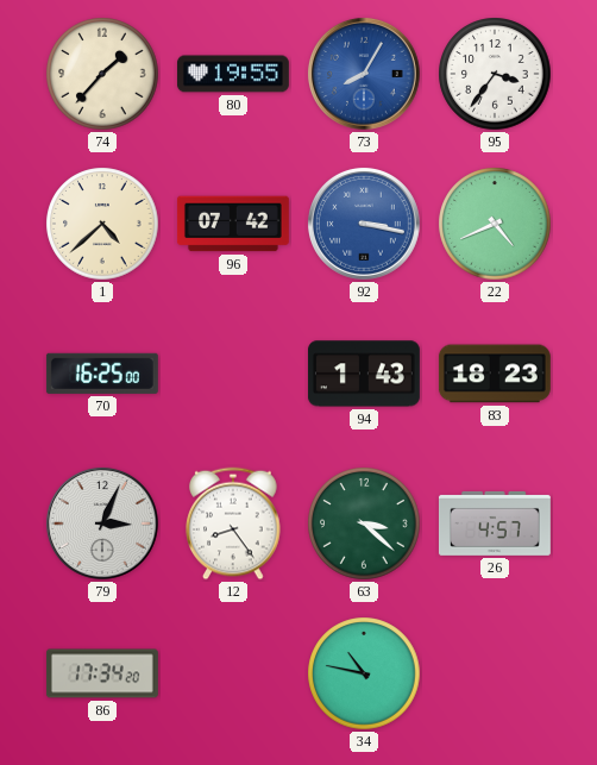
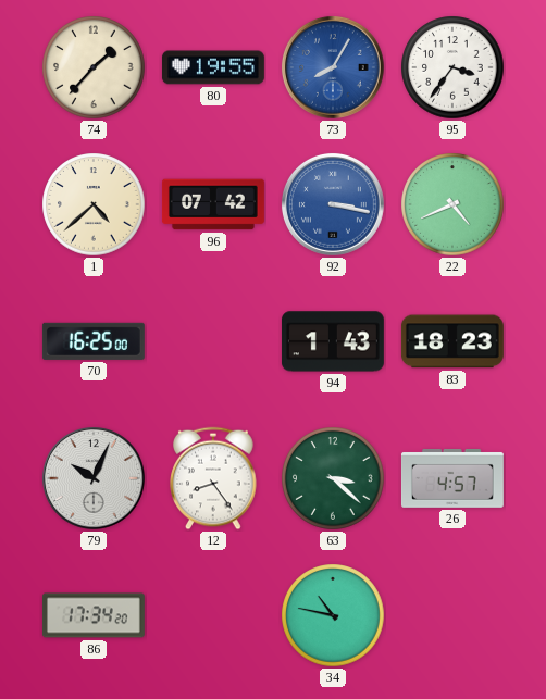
79: 3:04 -> 10:04
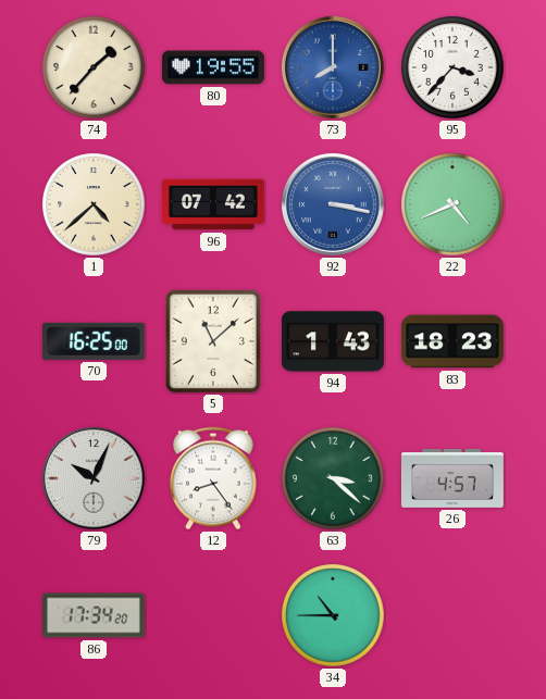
73: 8:05 -> 8:00
95: 3:36 -> 3:37
5: none -> 11:08
34: 10:47 -> 10:45
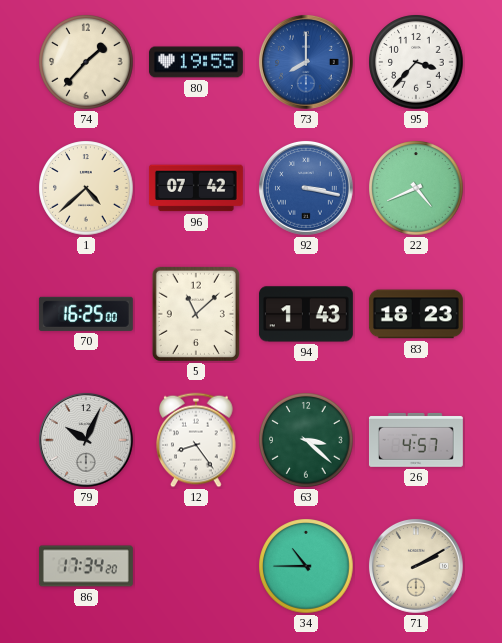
71: none -> 2:10
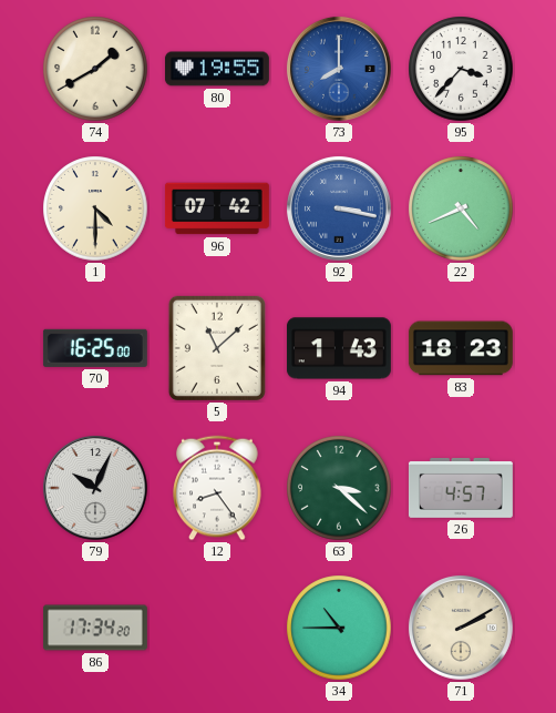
74: 1:37 -> 1:40
1: 4:38 -> 4:30
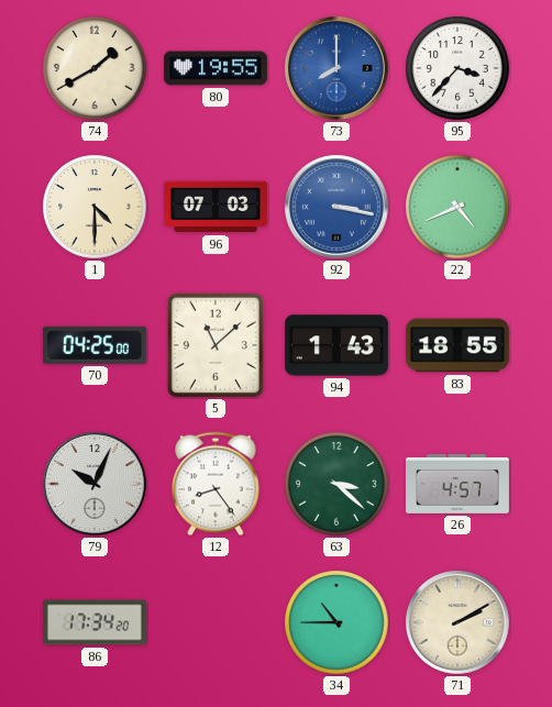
96: 07:42 -> 07:03
70: 16:25 -> 04:25
83: 18:23 -> 18:55
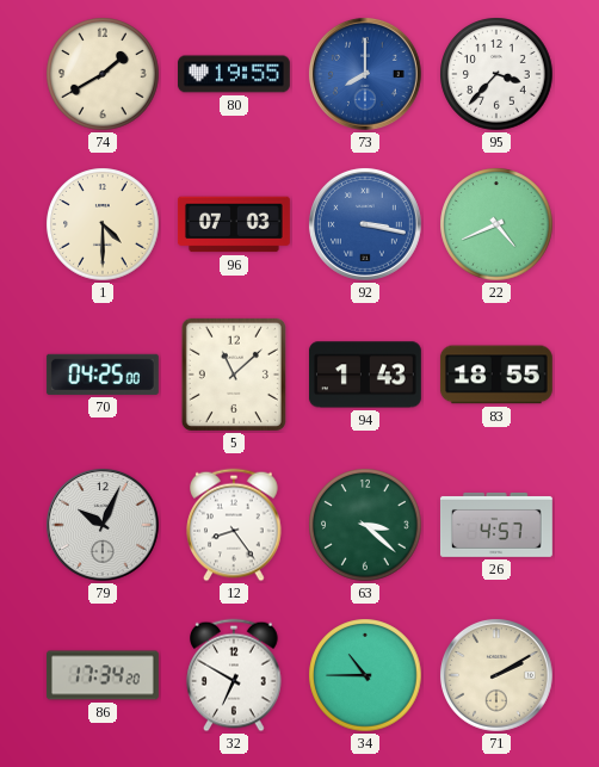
32: none -> 6:50
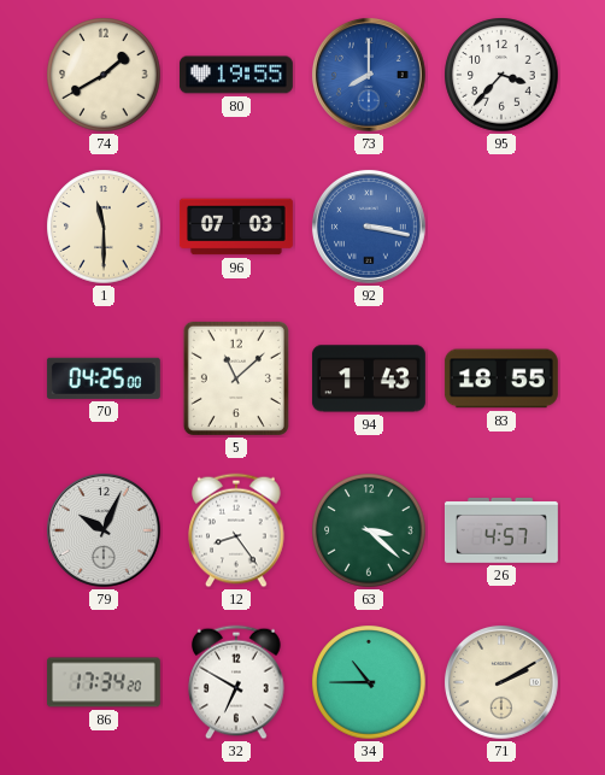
1: 4:30 -> 11:30
22: 4:41 -> none
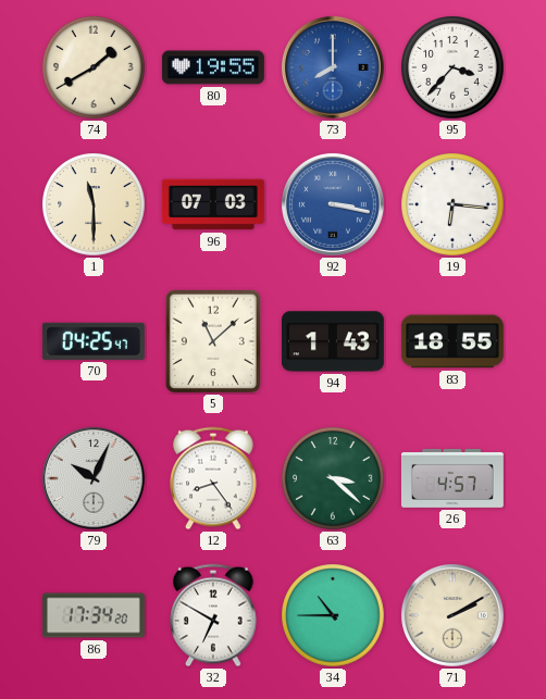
19: none -> 6:16
70: 04:25:00 -> 04:25:47
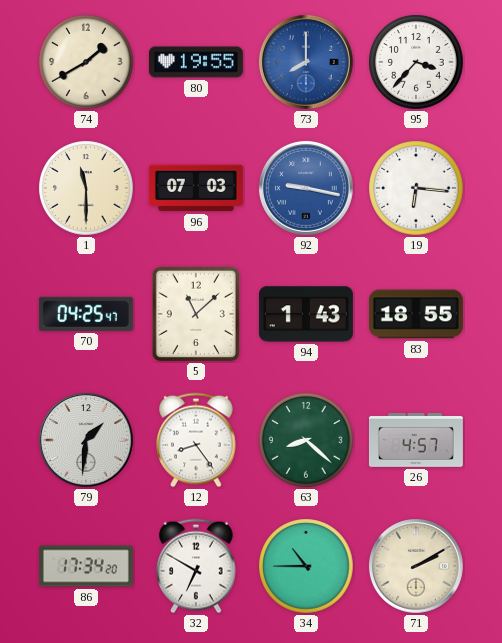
92: 3:17 -> 9:17
79: 10:04 -> 1:31
63: 3:22 -> 8:22
